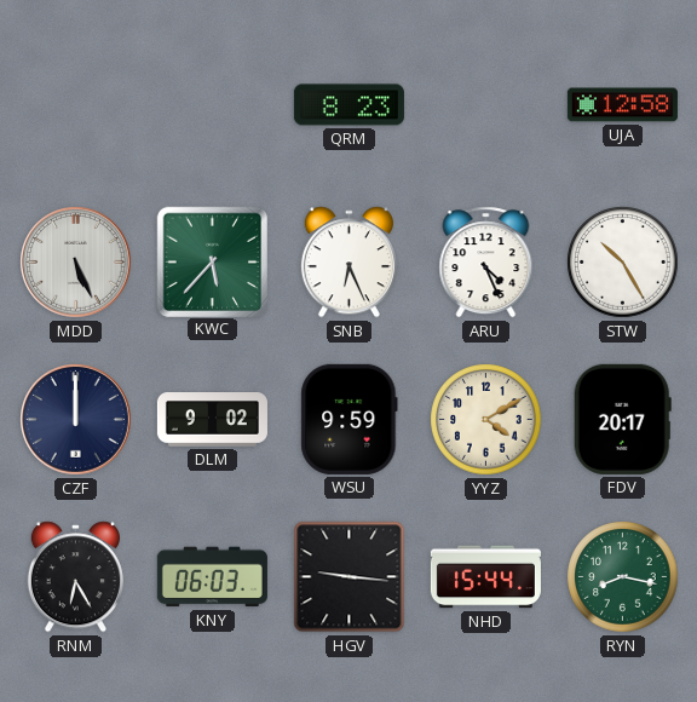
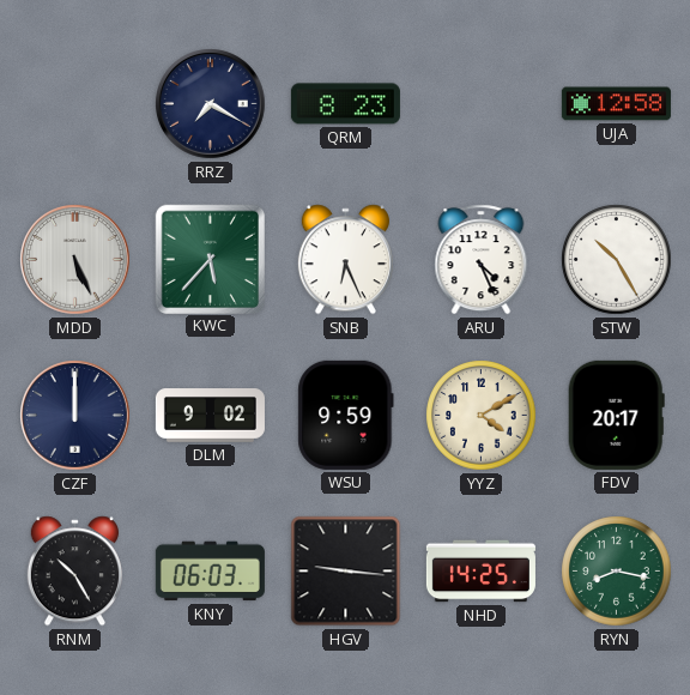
RRZ: none -> 7:20
RNM: 6:25 -> 10:25
NHD: 15:44 -> 14:25
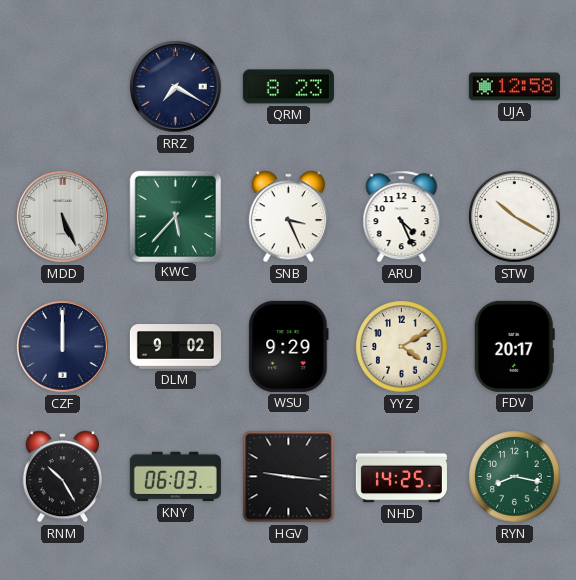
SNB: 6:26 -> 3:26
STW: 10:25 -> 10:20
WSU: 9:59 -> 9:29
